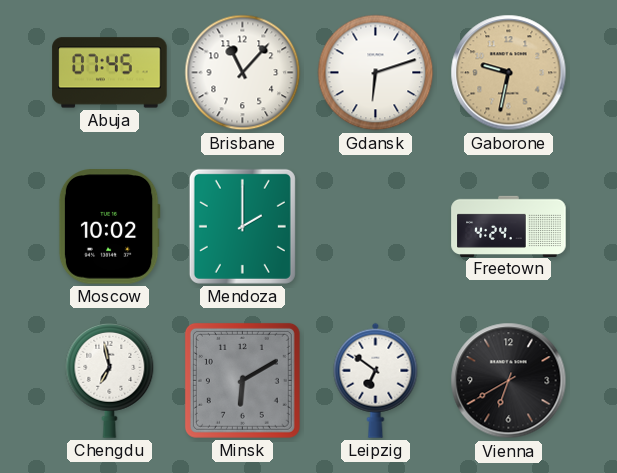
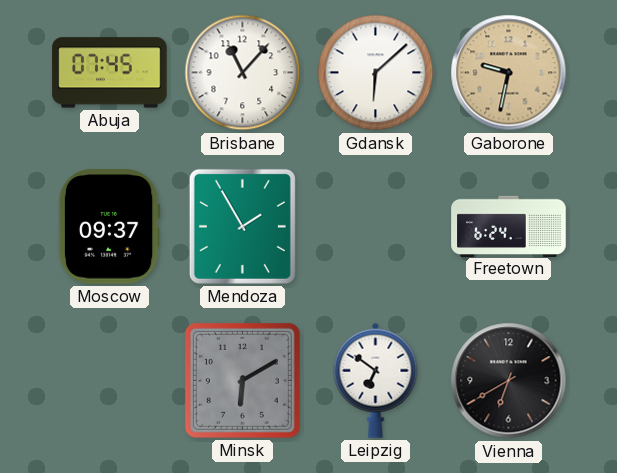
Gdansk: 6:12 -> 6:08
Moscow: 10:02 -> 09:37
Mendoza: 2:00 -> 1:55
Freetown: 4:24 -> 6:24
Chengdu: 6:58 -> none
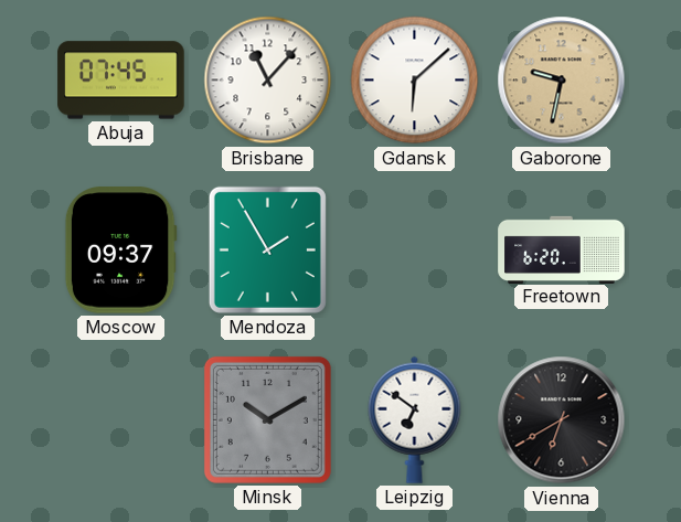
Freetown: 6:24 -> 6:20
Minsk: 6:10 -> 10:10
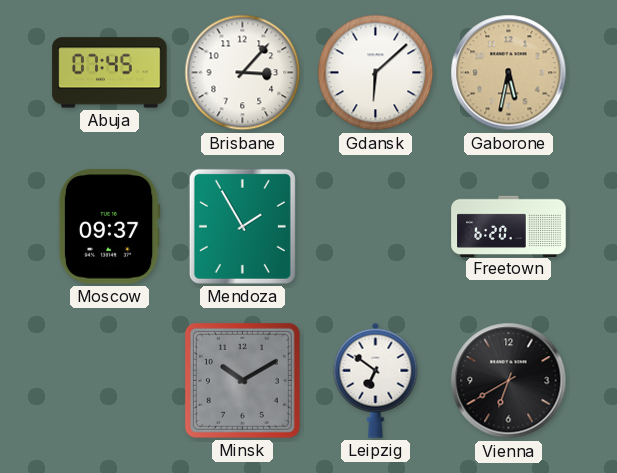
Brisbane: 11:07 -> 3:07
Gaborone: 9:32 -> 5:32
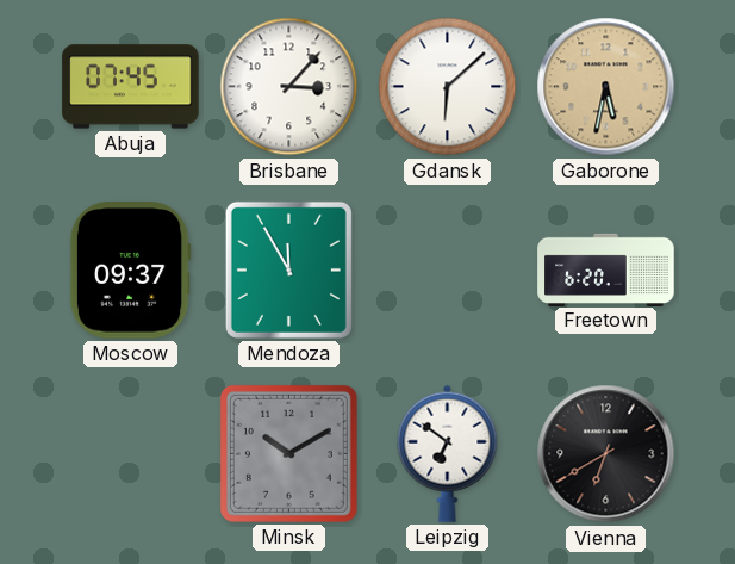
Mendoza: 1:55 -> 11:55
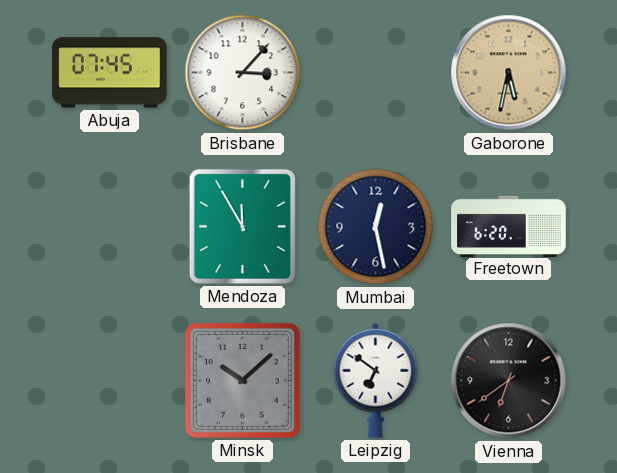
Gdansk: 6:08 -> none
Moscow: 09:37 -> none
Mumbai: none -> 12:28
Minsk: 10:10 -> 10:08
Vienna: 6:40 -> 6:39
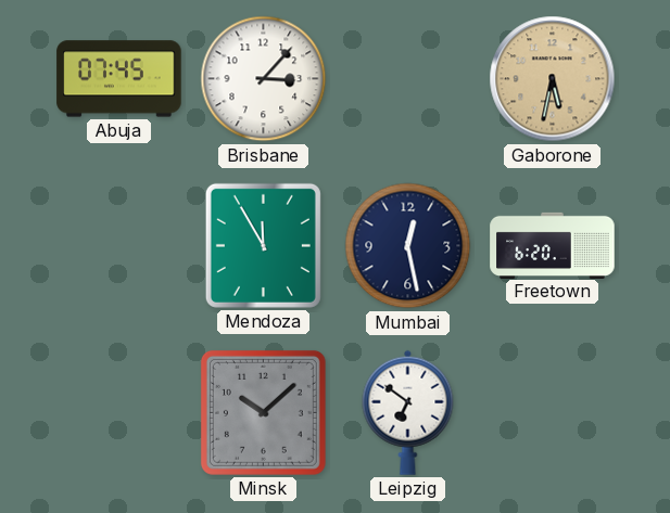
Vienna: 6:39 -> none
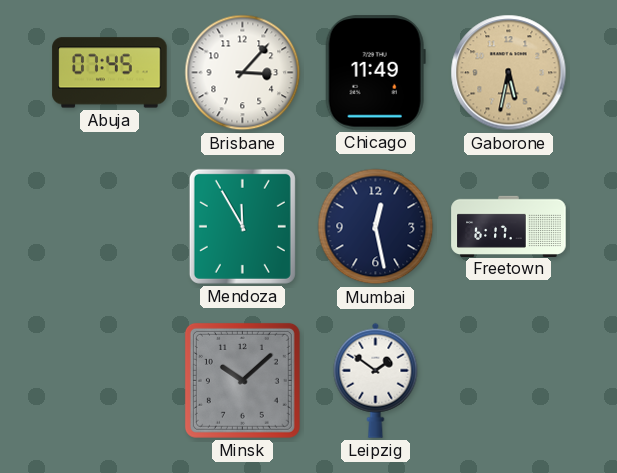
Chicago: none -> 11:49
Freetown: 6:20 -> 6:17
Leipzig: 6:51 -> 1:51
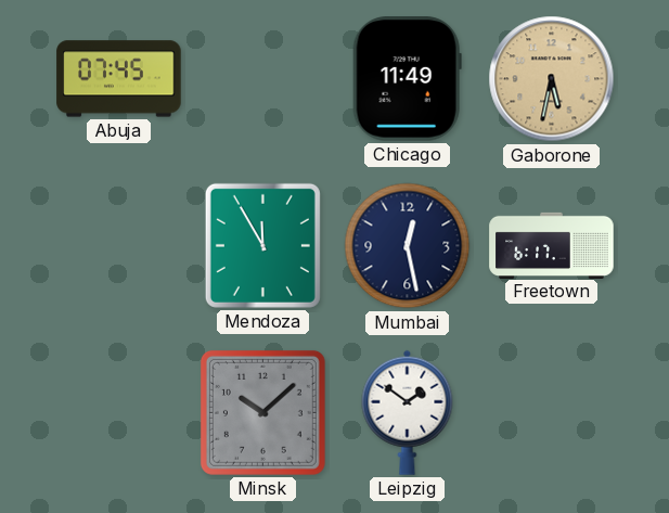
Brisbane: 3:07 -> none
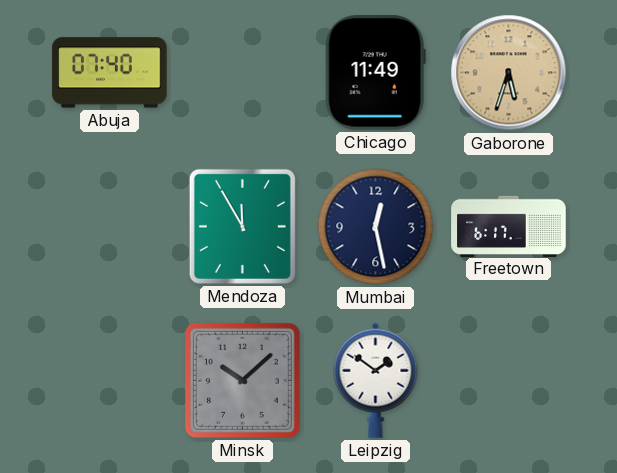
Abuja: 07:45 -> 07:40
Gaborone: 5:32 -> 5:33
